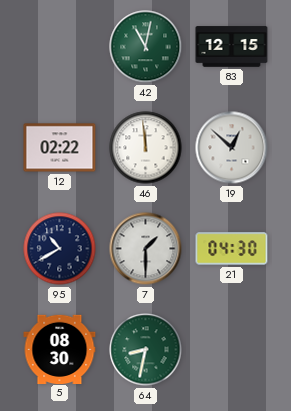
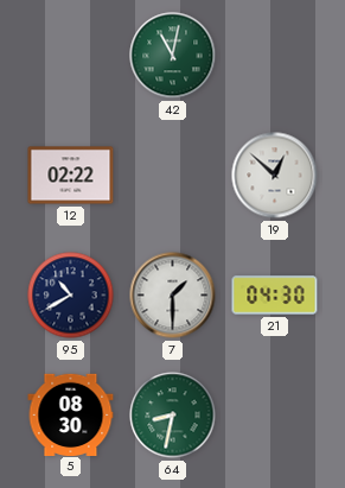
83: 12:15 -> none
46: 11:59 -> none
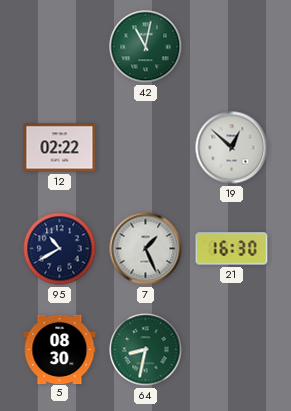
7: 1:30 -> 1:26
21: 04:30 -> 16:30
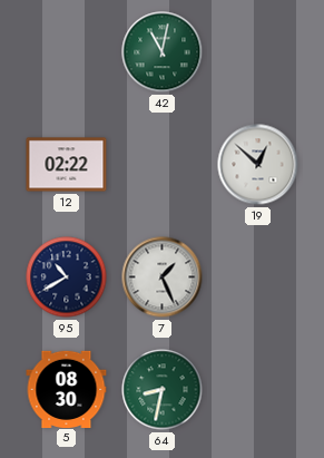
21: 16:30 -> none
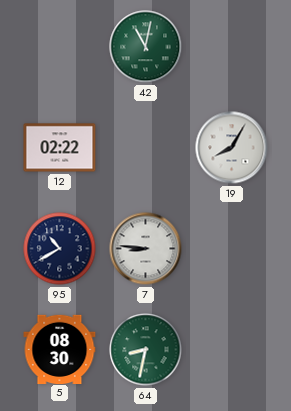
19: 12:52 -> 8:05
7: 1:26 -> 8:46
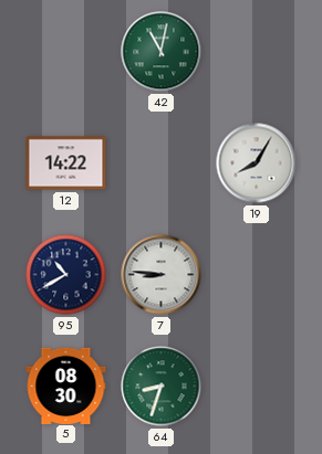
12: 02:22 -> 14:22
64: 8:32 -> 8:33
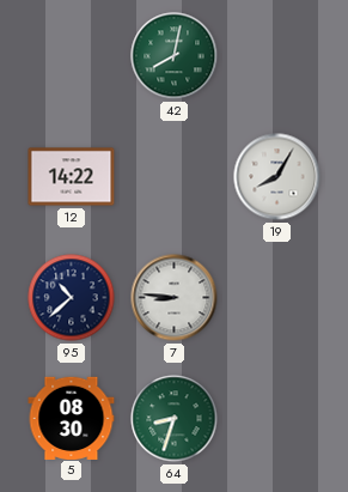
42: 11:02 -> 8:02
95: 10:40 -> 10:38
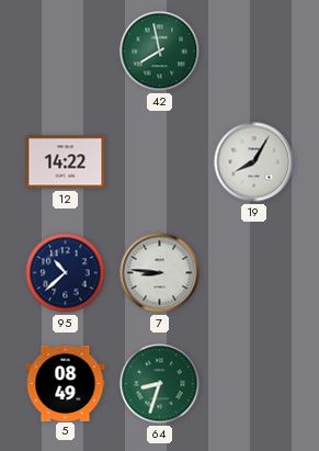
42: 8:02 -> 7:58
5: 08:30 -> 08:49
